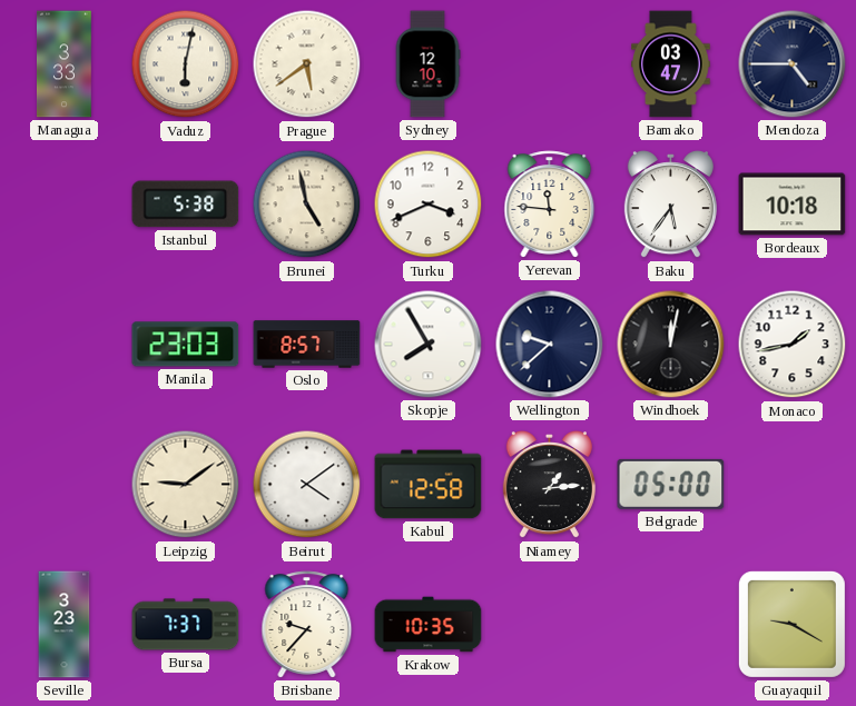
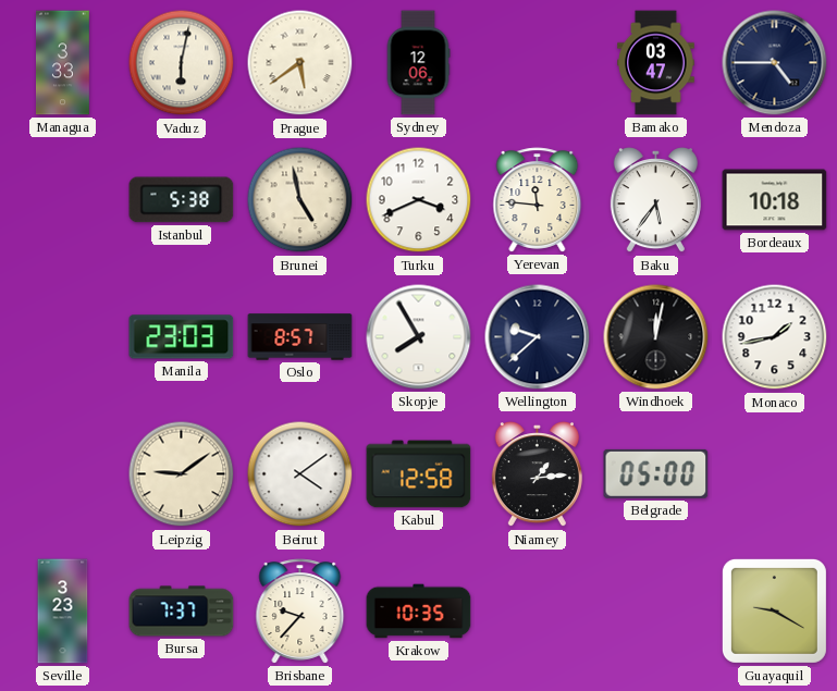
Sydney: 12:10 -> 12:06
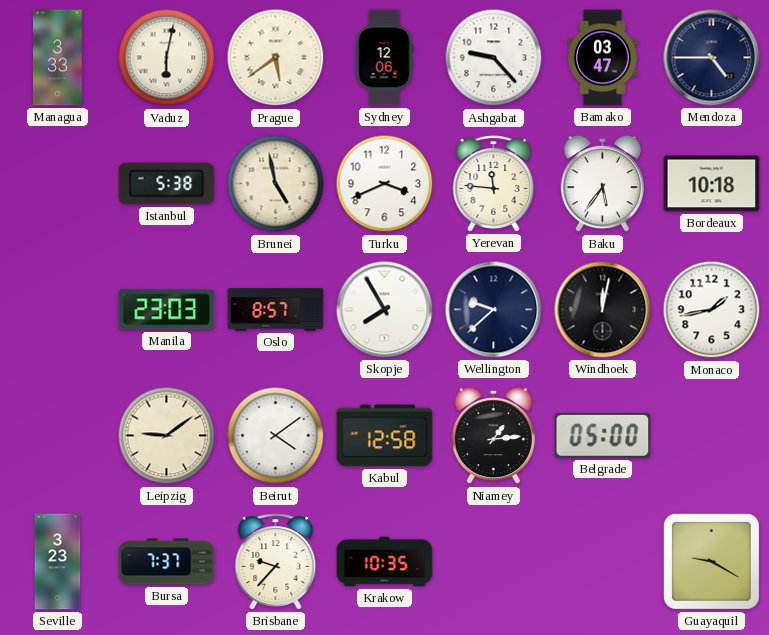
Ashgabat: none -> 9:23
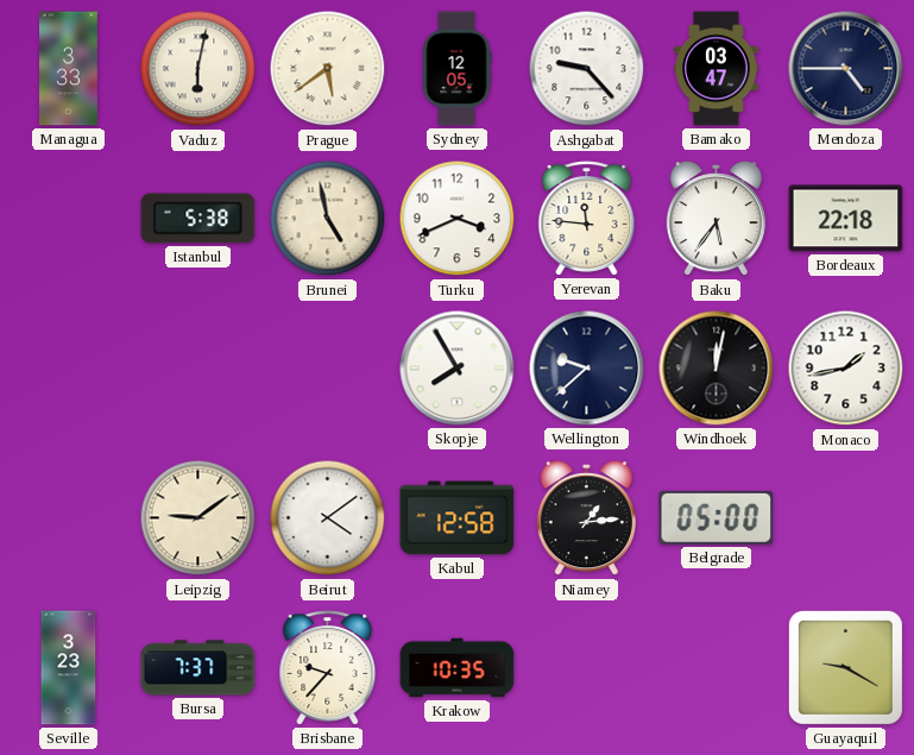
Sydney: 12:06 -> 12:05
Bordeaux: 10:18 -> 22:18
Manila: 23:03 -> none
Oslo: 8:57 -> none
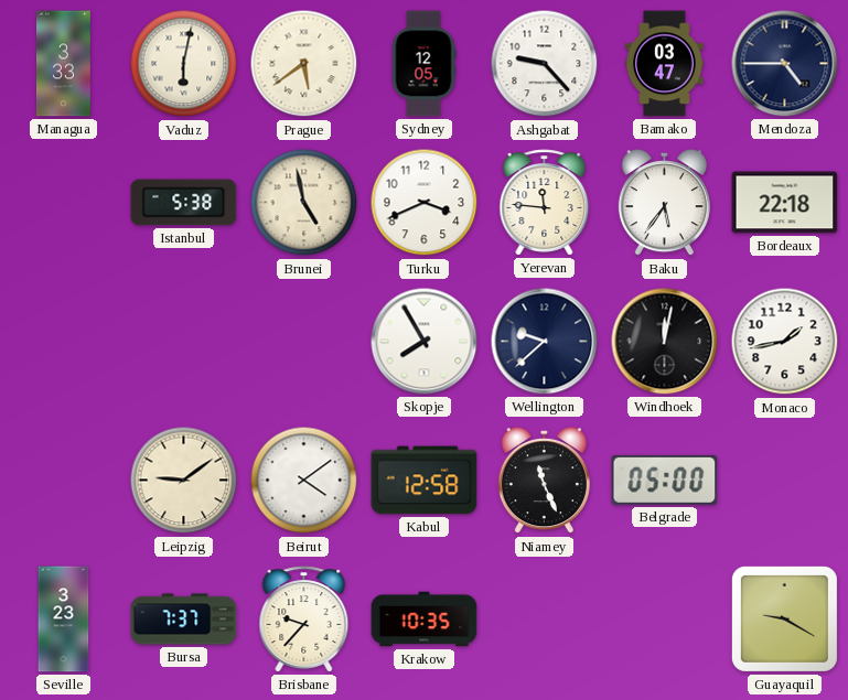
Niamey: 1:14 -> 11:26
